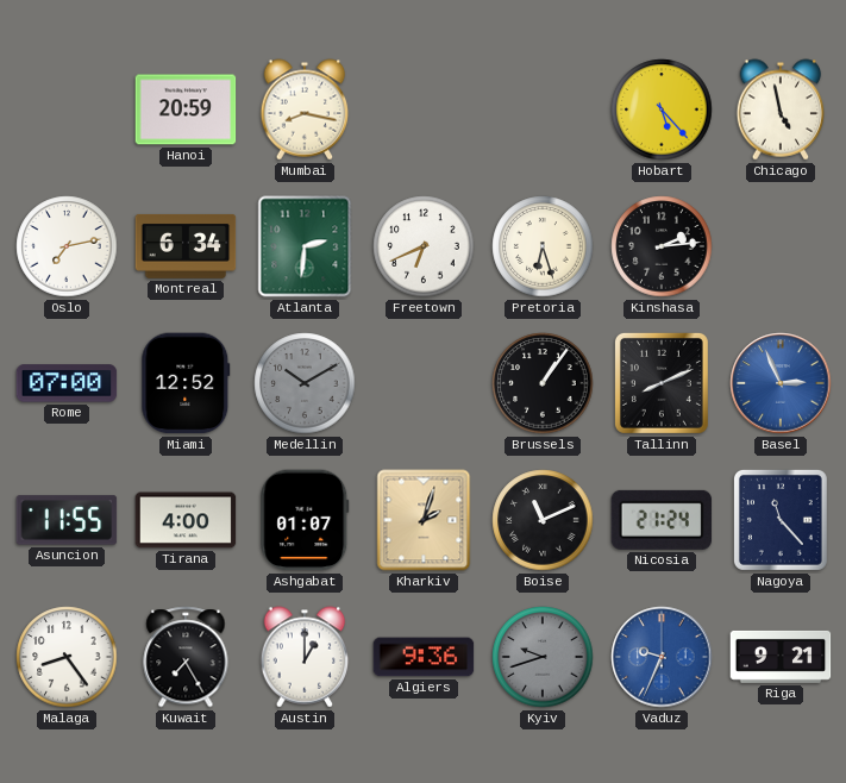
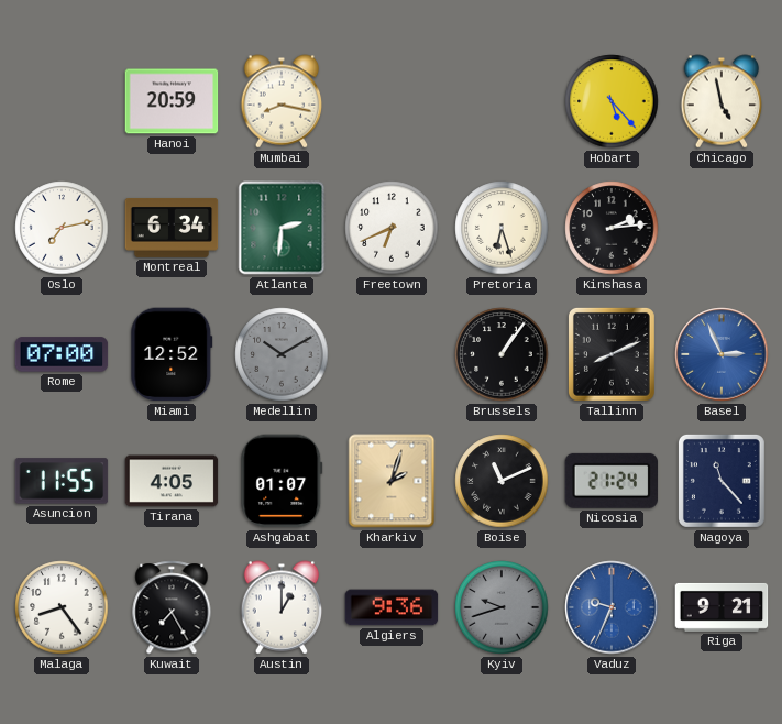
Tirana: 4:00 -> 4:05
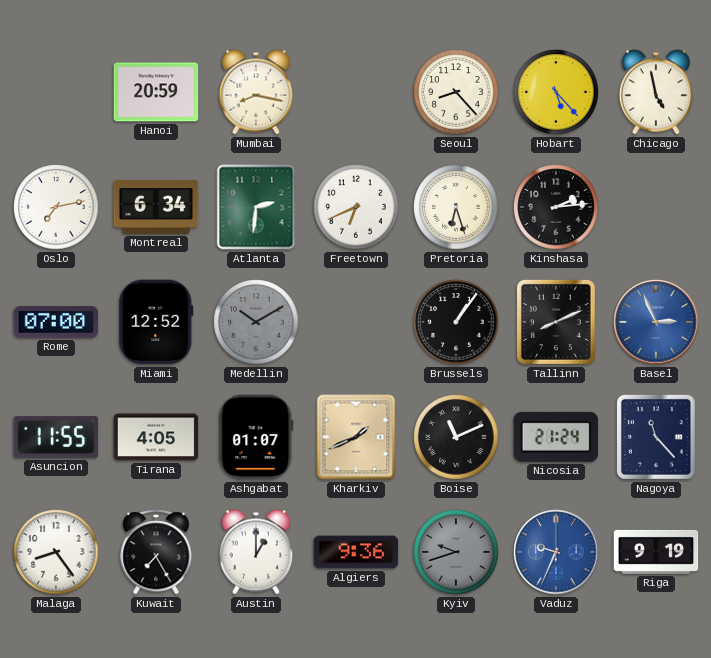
Seoul: none -> 8:23
Kharkiv: 2:03 -> 1:41
Riga: 9:21 -> 9:19
